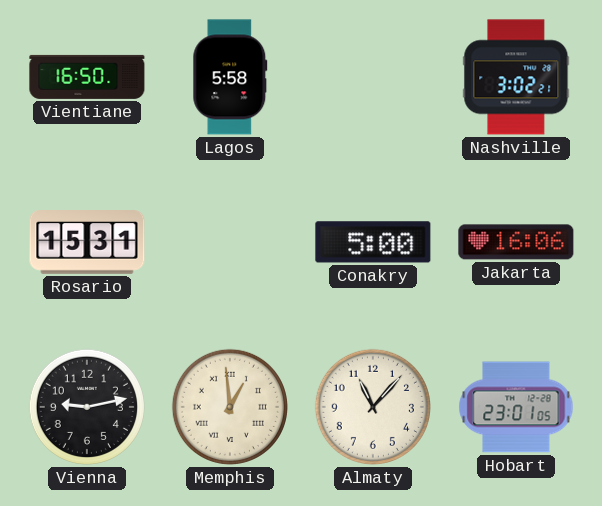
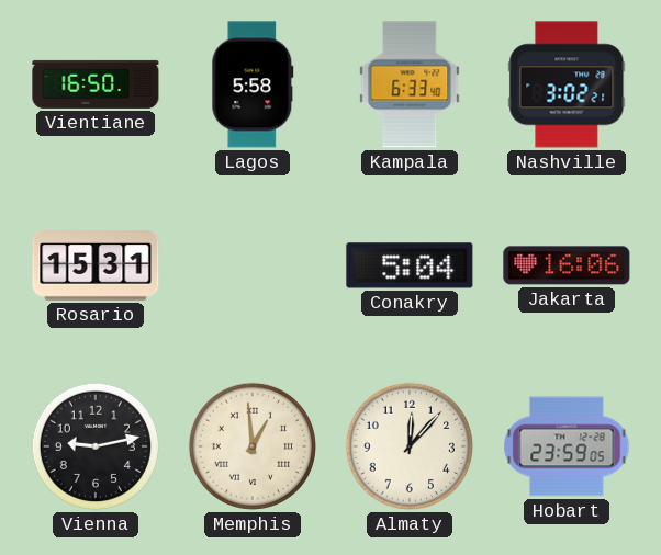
Kampala: none -> 6:33
Conakry: 5:00 -> 5:04
Almaty: 11:07 -> 12:07
Hobart: 23:01 -> 23:59
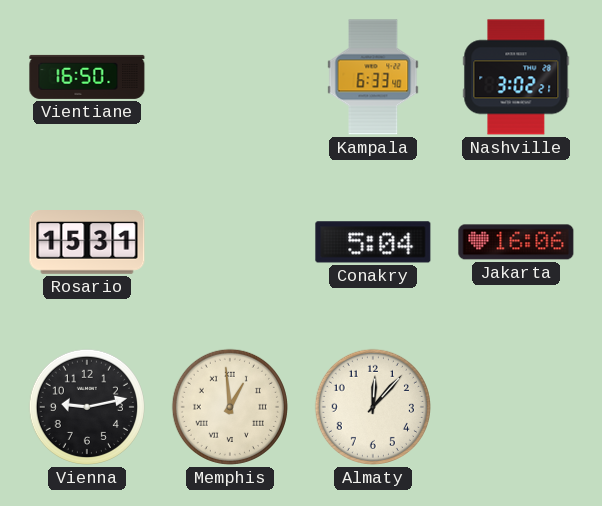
Lagos: 5:58 -> none
Hobart: 23:59 -> none
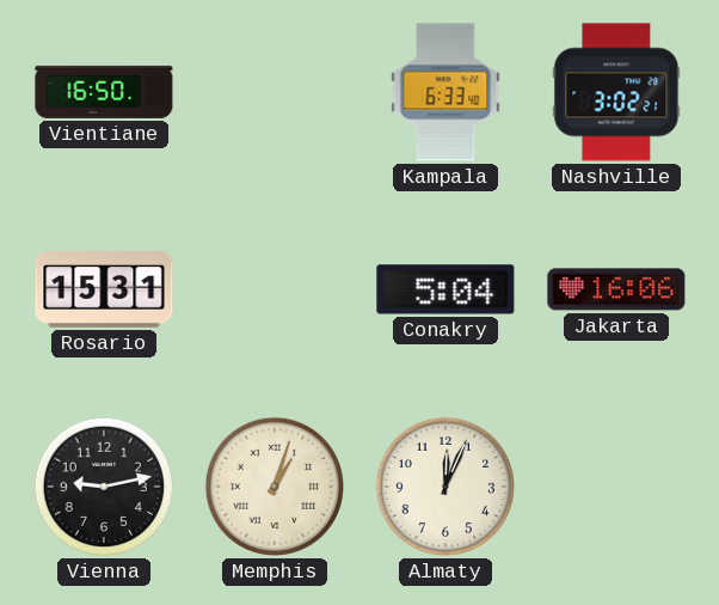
Memphis: 12:59 -> 1:03
Almaty: 12:07 -> 12:04
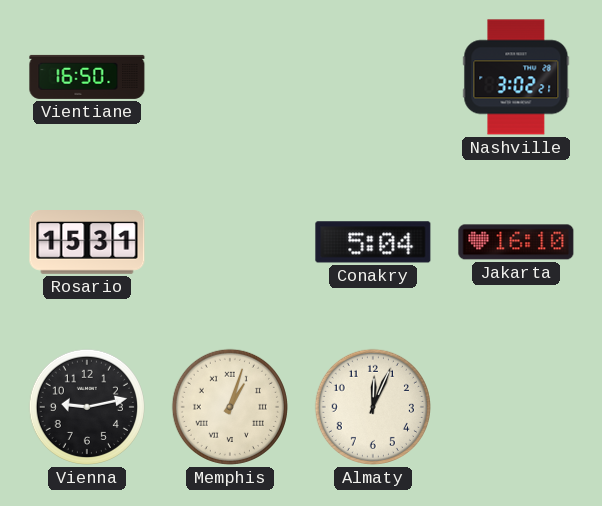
Kampala: 6:33 -> none
Jakarta: 16:06 -> 16:10
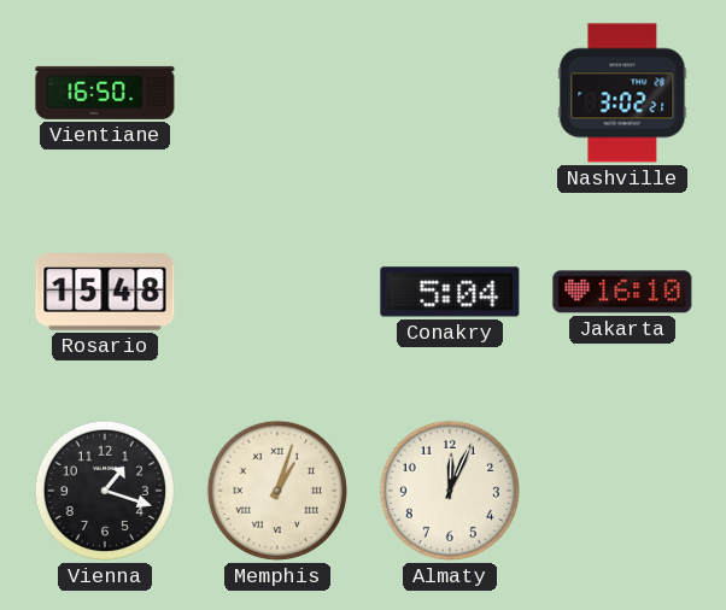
Rosario: 15:31 -> 15:48
Vienna: 9:13 -> 1:18
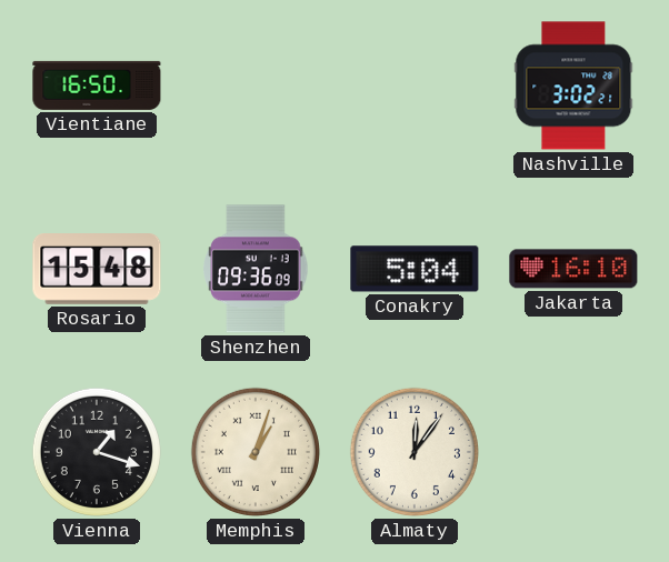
Shenzhen: none -> 09:36
Almaty: 12:04 -> 12:06
